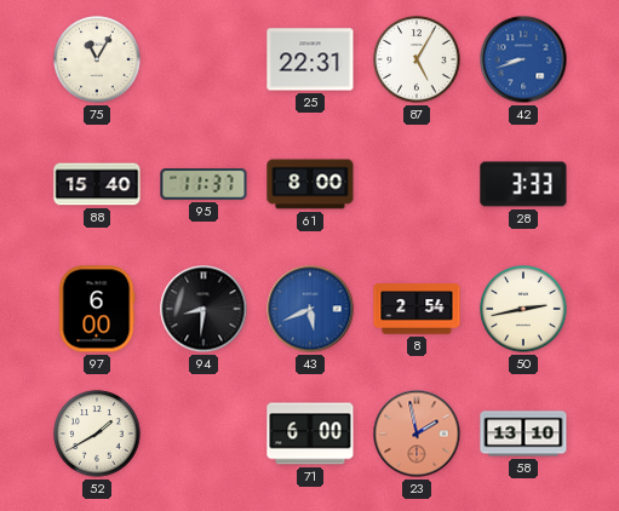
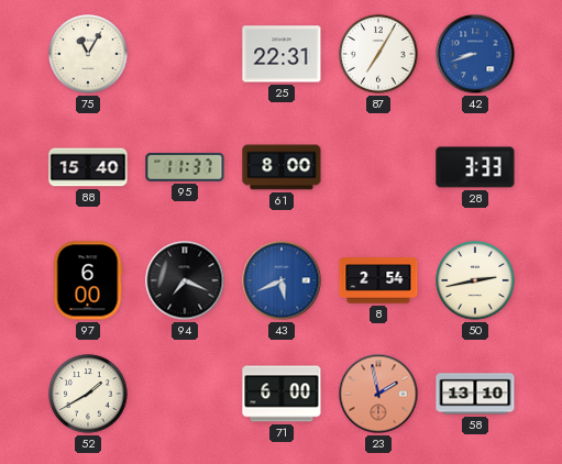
87: 5:05 -> 7:05
94: 8:31 -> 7:19
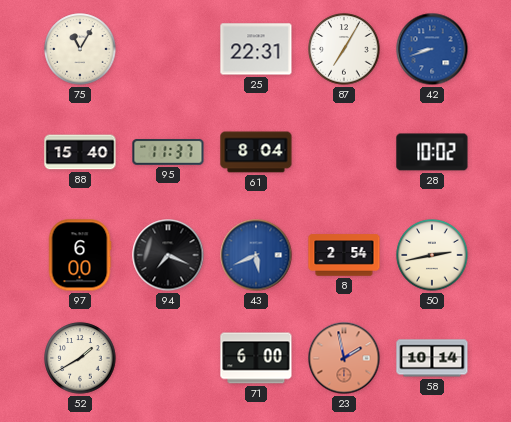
61: 8:00 -> 8:04
28: 3:33 -> 10:02
58: 13:10 -> 10:14
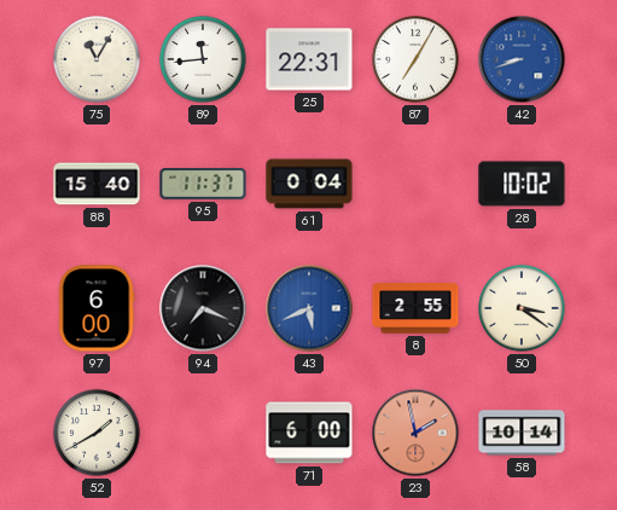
89: none -> 11:44
61: 8:04 -> 0:04
8: 2:54 -> 2:55
50: 2:43 -> 3:21
